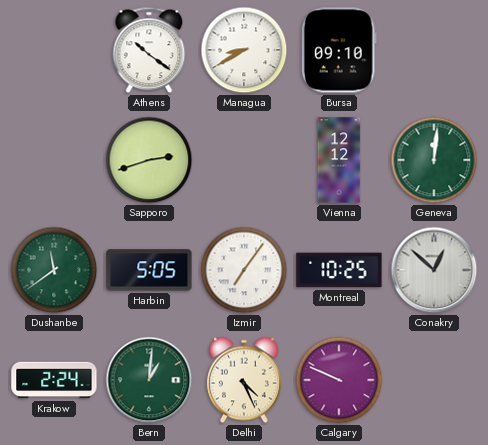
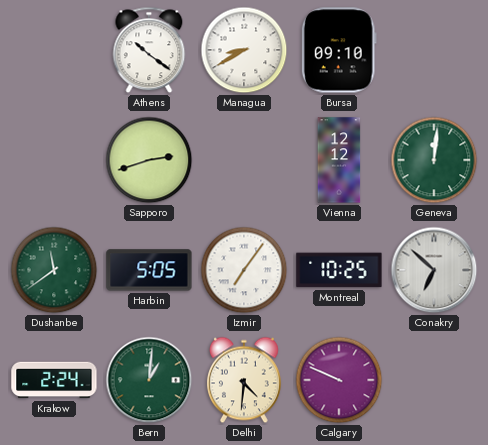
Conakry: 12:52 -> 6:52
Delhi: 4:26 -> 4:31
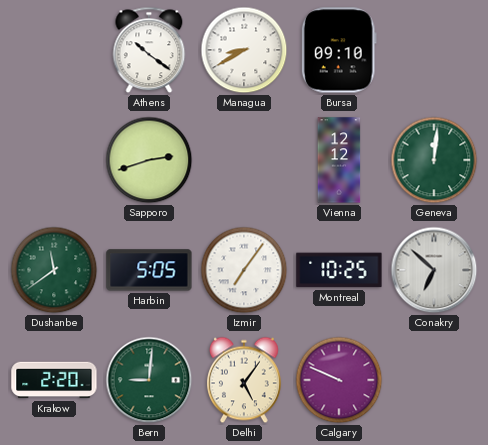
Krakow: 2:24 -> 2:20
Bern: 1:01 -> 9:01
Delhi: 4:31 -> 5:06
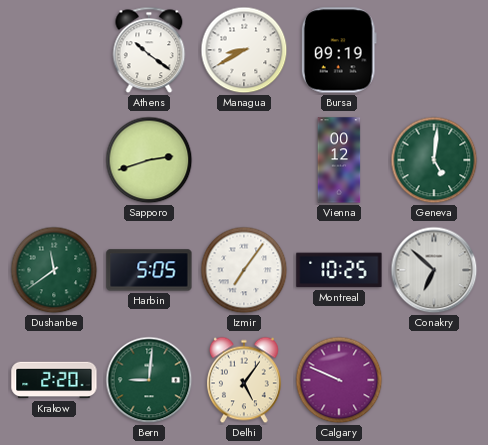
Bursa: 09:10 -> 09:19
Vienna: 12:12 -> 00:12
Geneva: 12:01 -> 5:01
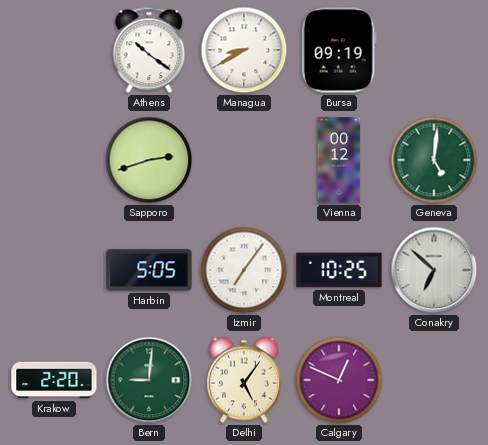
Dushanbe: 11:39 -> none
Calgary: 9:49 -> 12:49
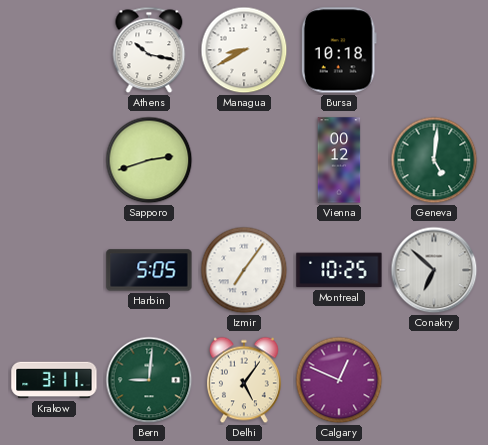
Athens: 10:21 -> 10:17
Bursa: 09:19 -> 10:18
Krakow: 2:20 -> 3:11
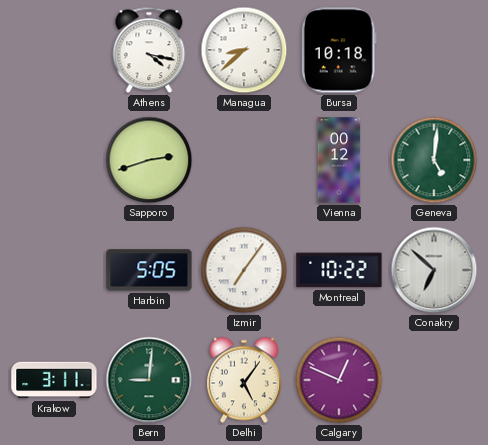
Athens: 10:17 -> 4:17
Managua: 8:40 -> 8:38
Montreal: 10:25 -> 10:22
